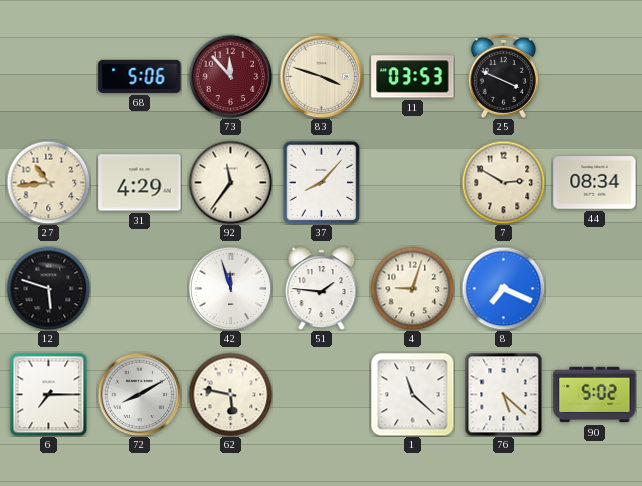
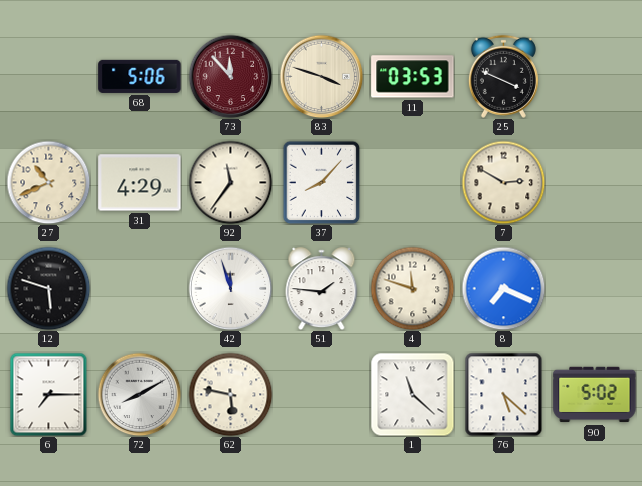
27: 10:44 -> 10:41
44: 08:34 -> none
4: 9:03 -> 11:48
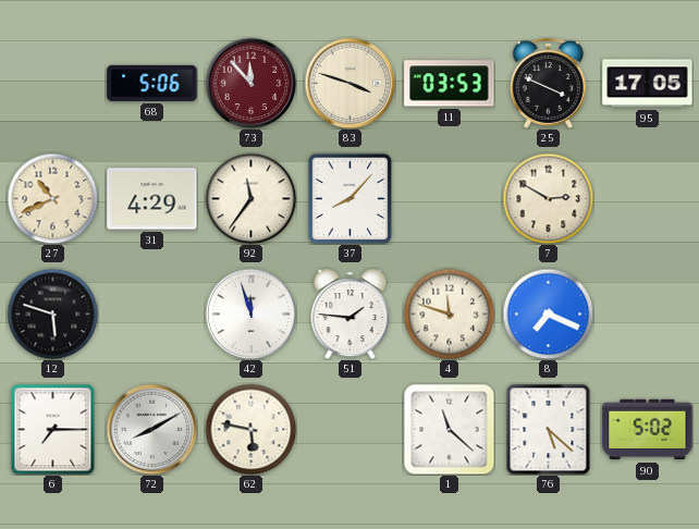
95: none -> 17:05
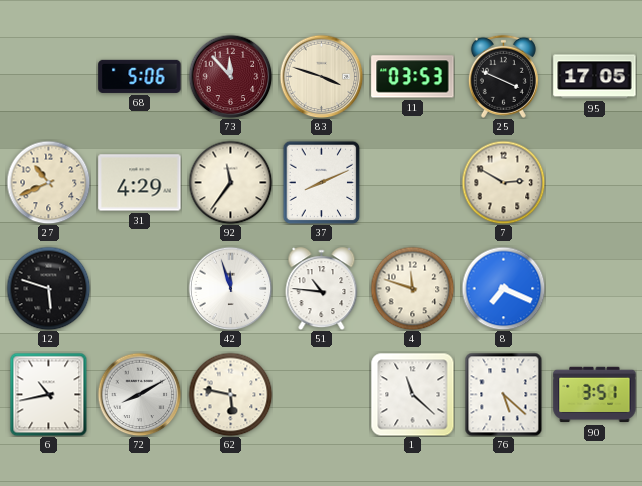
37: 8:07 -> 8:11
51: 1:46 -> 10:46
6: 7:15 -> 10:43
90: 5:02 -> 3:51
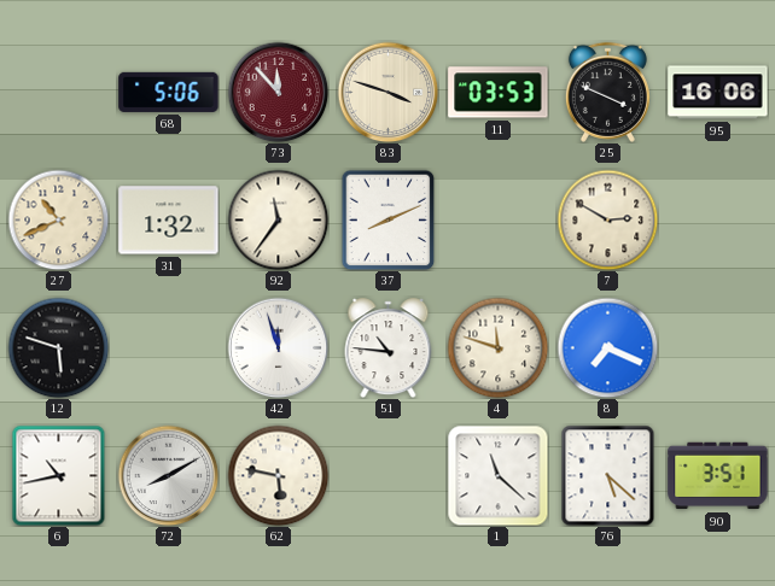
95: 17:05 -> 16:06
31: 4:29 -> 1:32
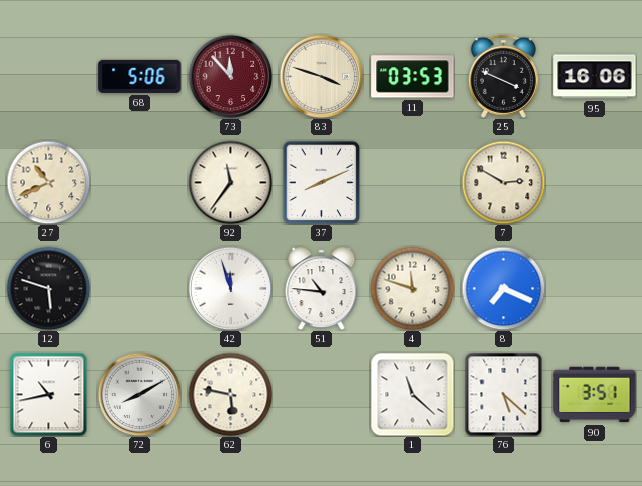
31: 1:32 -> none
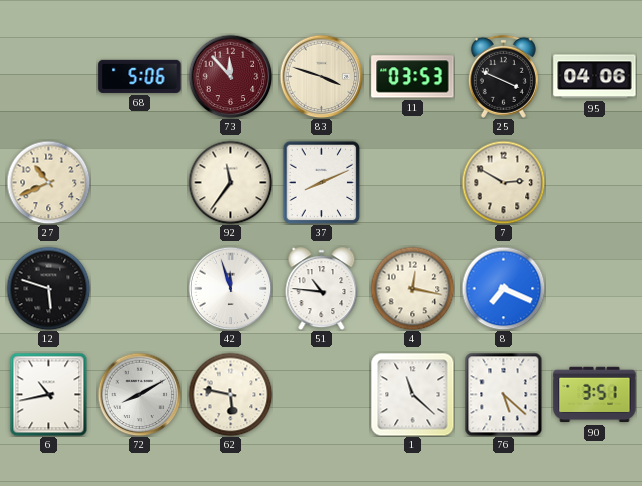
95: 16:06 -> 04:06
4: 11:48 -> 12:17
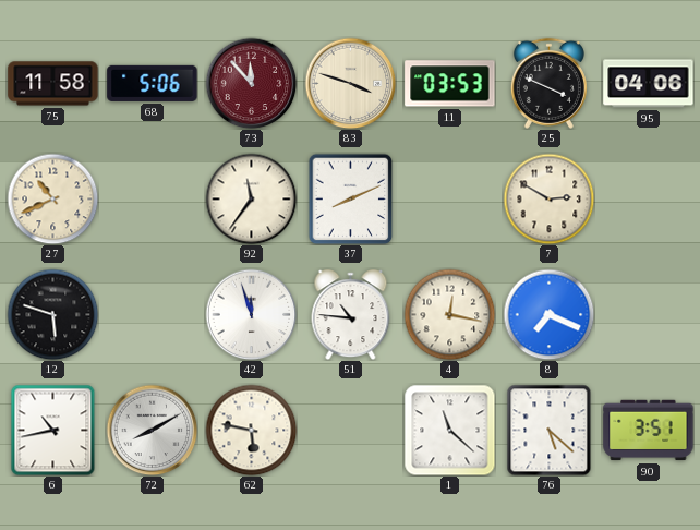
75: none -> 11:58
